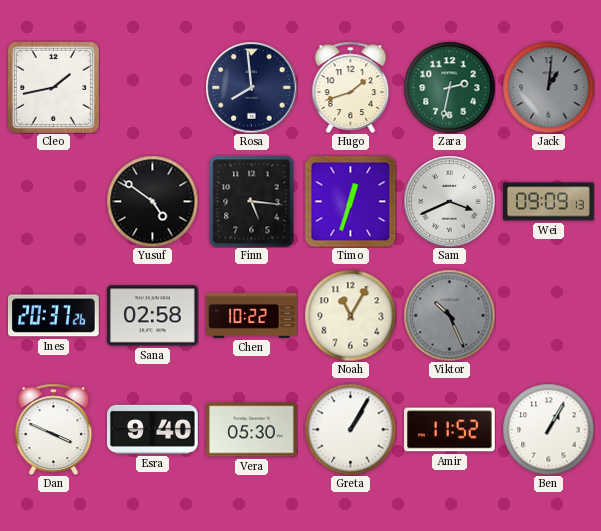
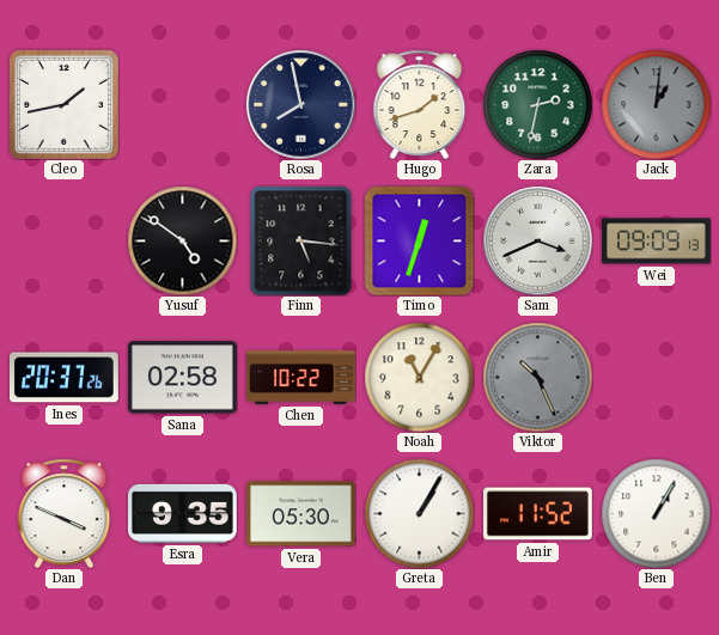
Rosa: 7:59 -> 7:58
Esra: 9:40 -> 9:35
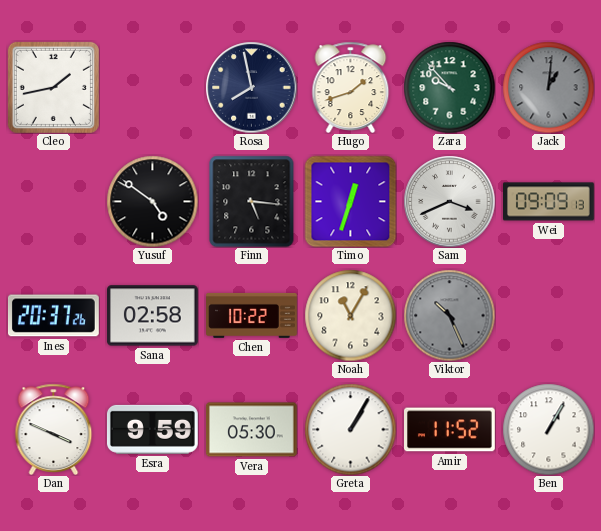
Zara: 2:32 -> 9:53
Esra: 9:35 -> 9:59
